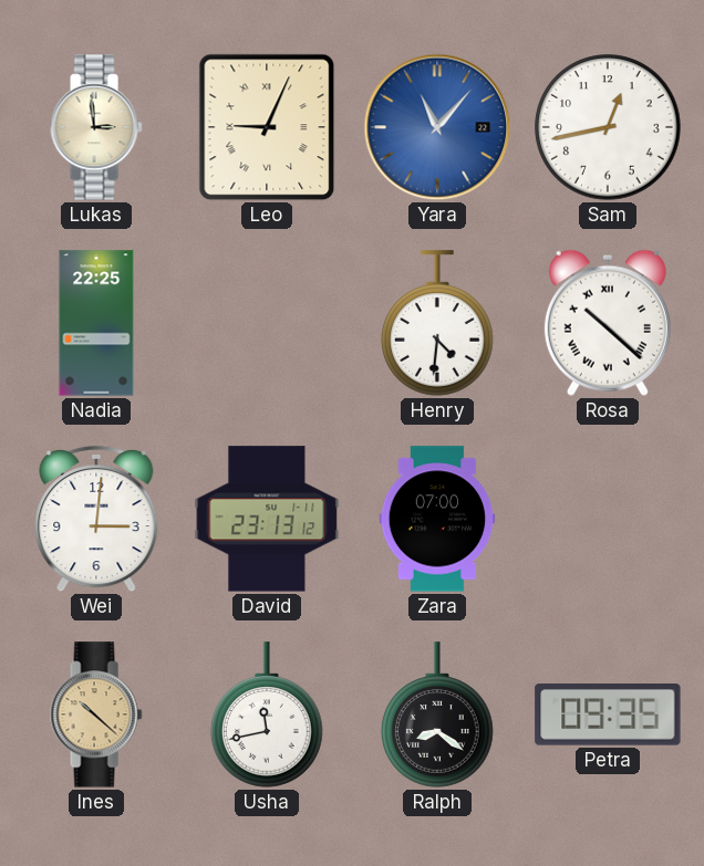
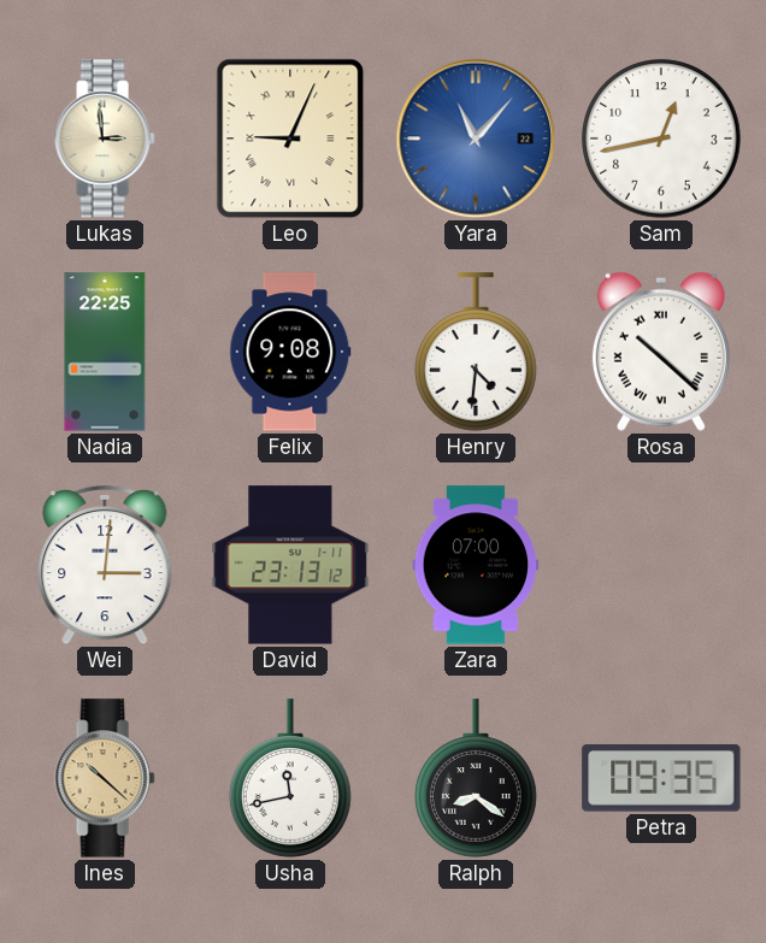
Felix: none -> 9:08
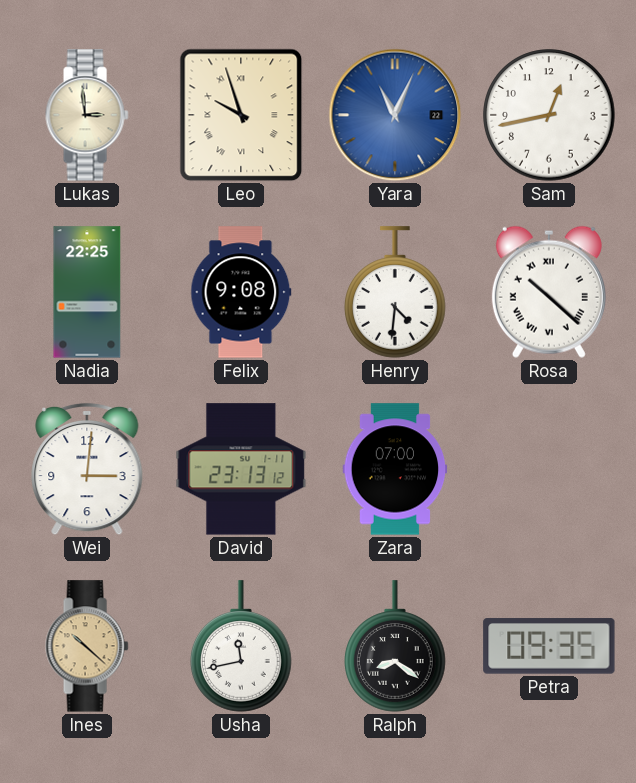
Leo: 9:04 -> 9:57
Yara: 11:07 -> 11:04
